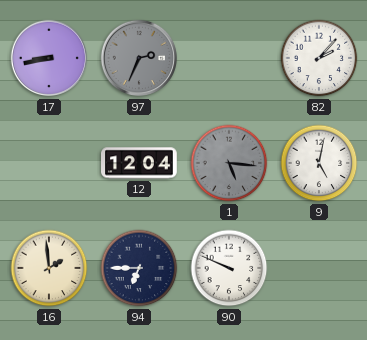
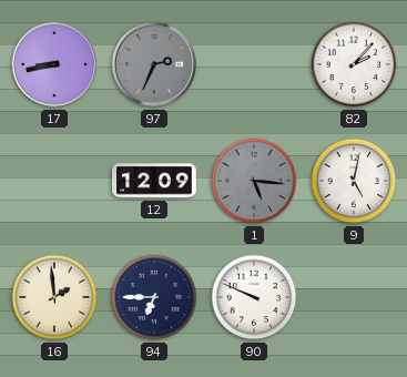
12: 12:04 -> 12:09
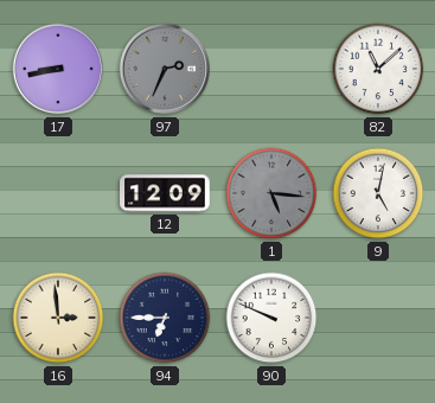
82: 2:07 -> 11:08
16: 1:59 -> 2:59
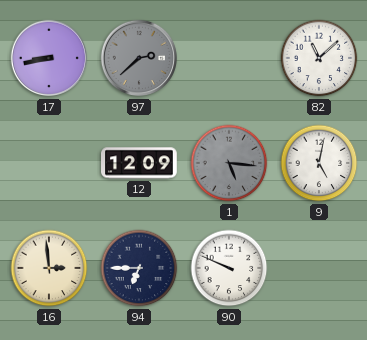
97: 2:34 -> 2:38
